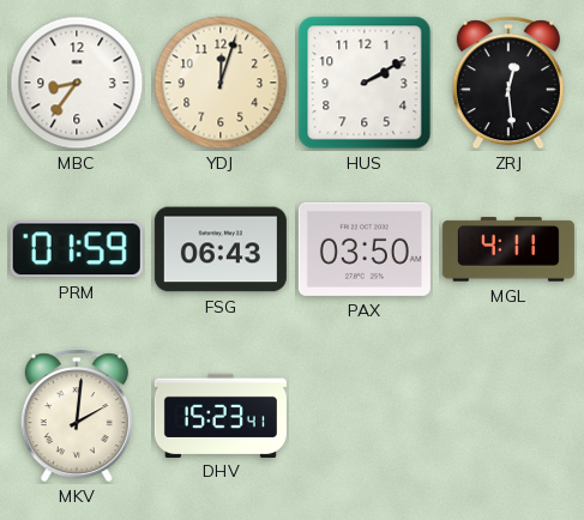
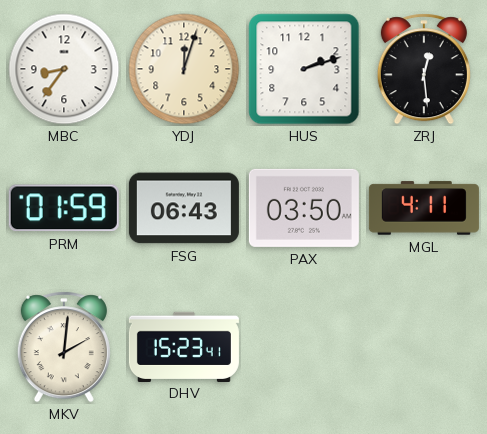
HUS: 2:10 -> 2:12
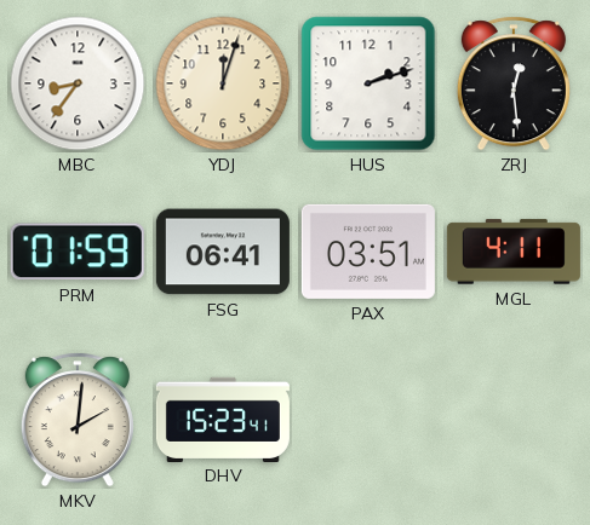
FSG: 06:43 -> 06:41
PAX: 03:50 -> 03:51
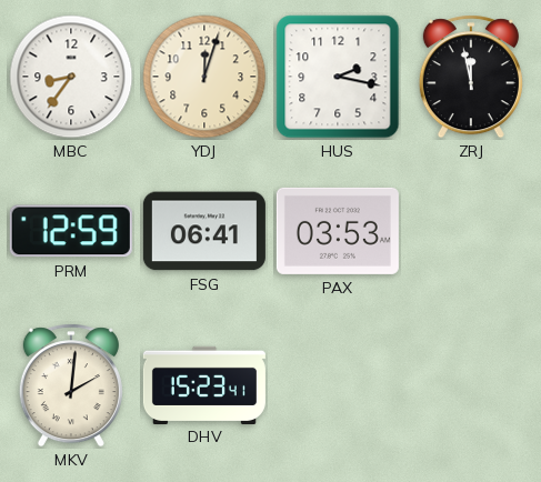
HUS: 2:12 -> 2:17
ZRJ: 12:29 -> 11:58
PRM: 01:59 -> 12:59
PAX: 03:51 -> 03:53
MGL: 4:11 -> none
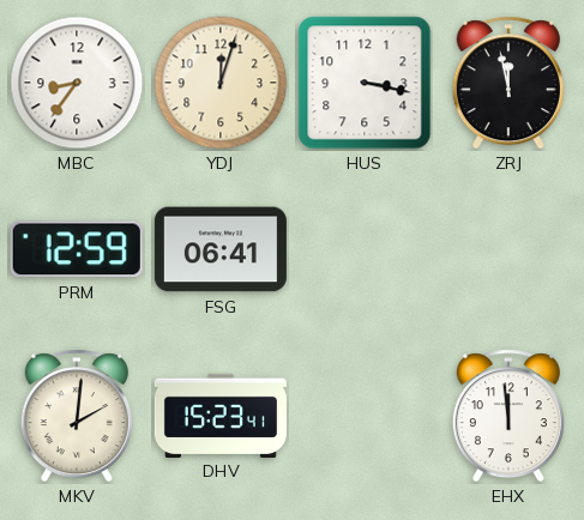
HUS: 2:17 -> 3:17
PAX: 03:53 -> none
EHX: none -> 11:59
